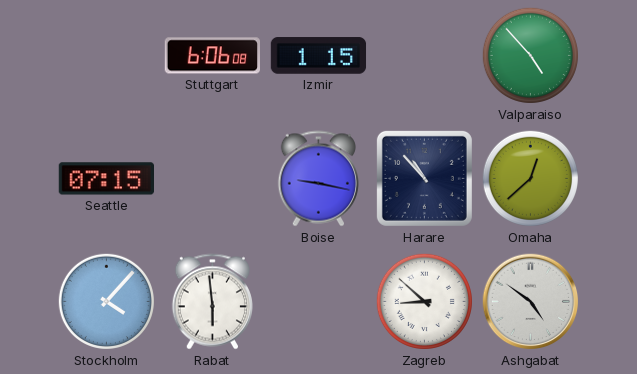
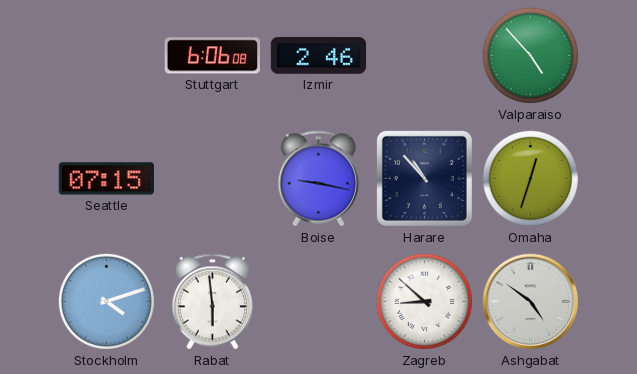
Izmir: 1:15 -> 2:46
Omaha: 12:38 -> 12:33
Stockholm: 4:07 -> 4:12
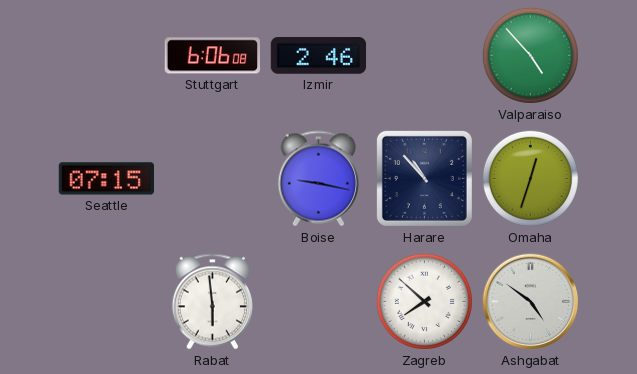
Stockholm: 4:12 -> none
Zagreb: 8:52 -> 7:52
